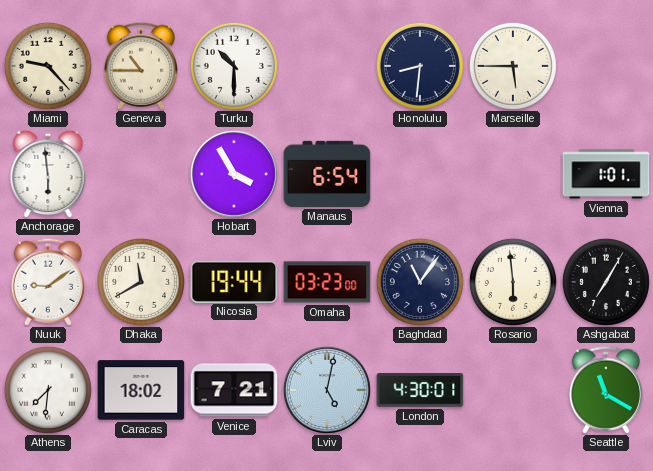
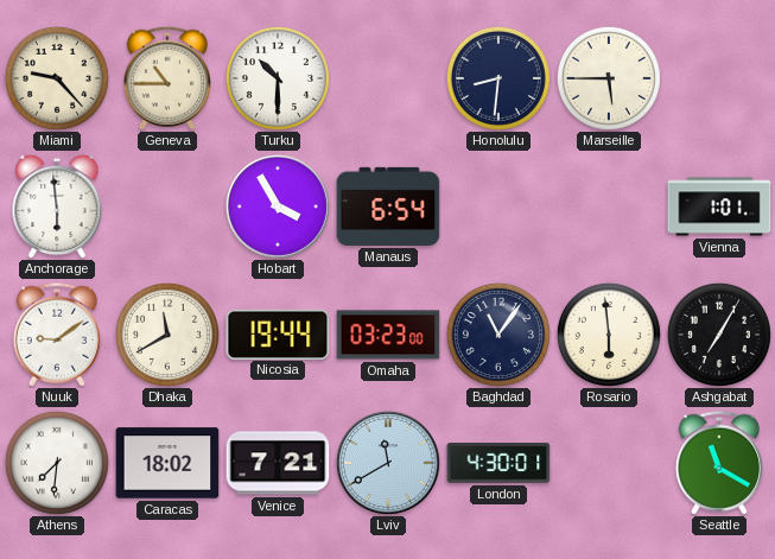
Lviv: 5:02 -> 11:40
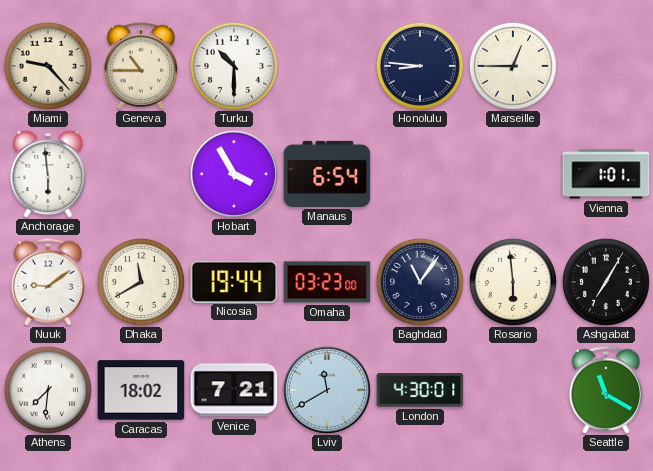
Honolulu: 8:31 -> 8:46
Marseille: 5:45 -> 12:45
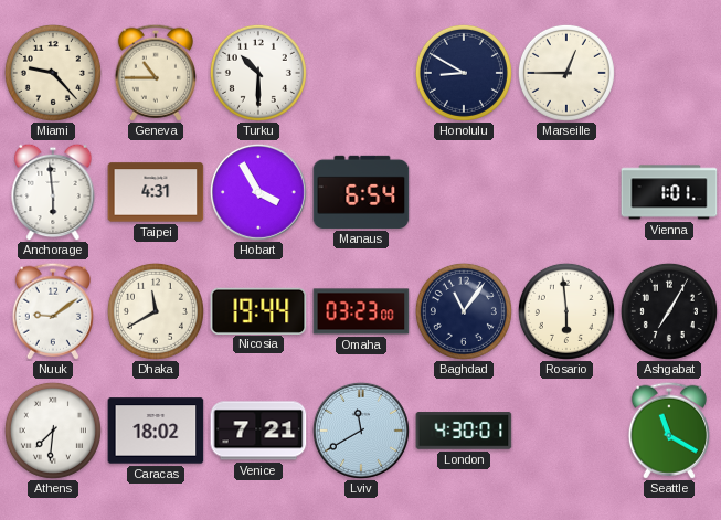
Honolulu: 8:46 -> 8:50
Taipei: none -> 4:31
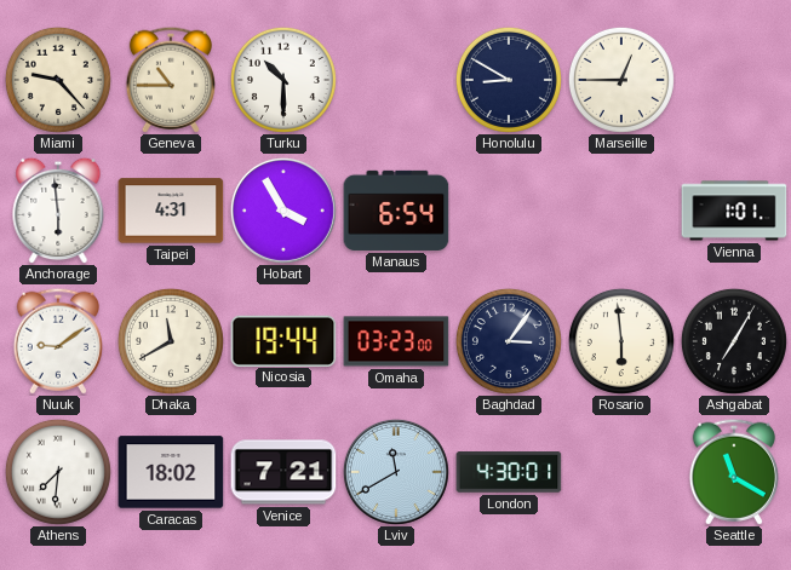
Baghdad: 11:06 -> 3:06
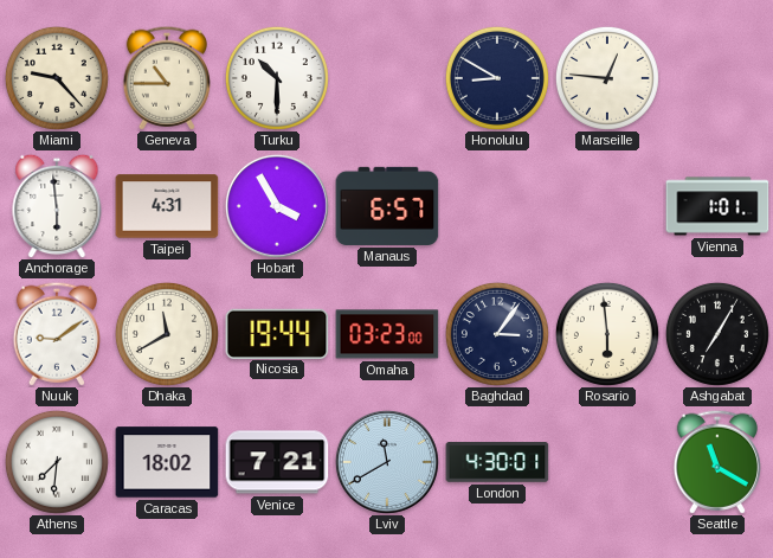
Marseille: 12:45 -> 12:46
Manaus: 6:54 -> 6:57
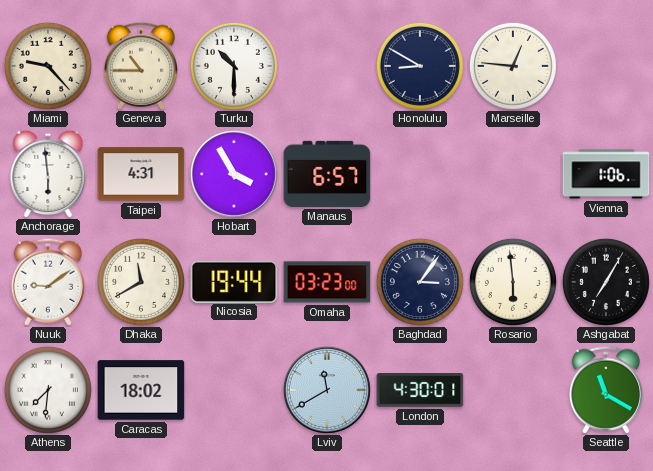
Vienna: 1:01 -> 1:06
Venice: 7:21 -> none
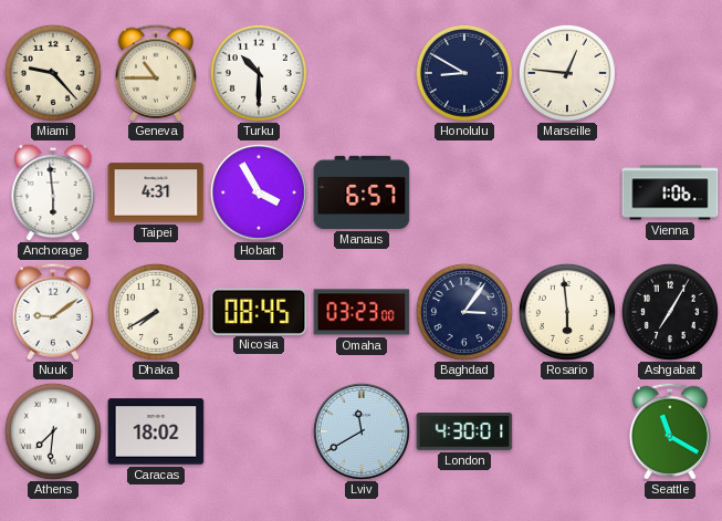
Dhaka: 11:40 -> 7:40
Nicosia: 19:44 -> 08:45
